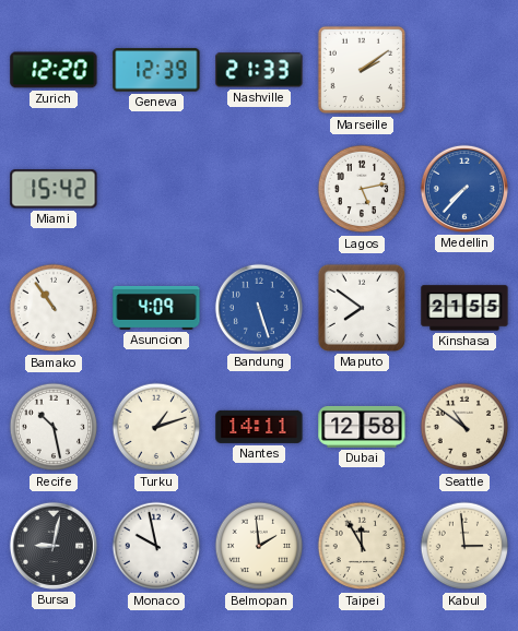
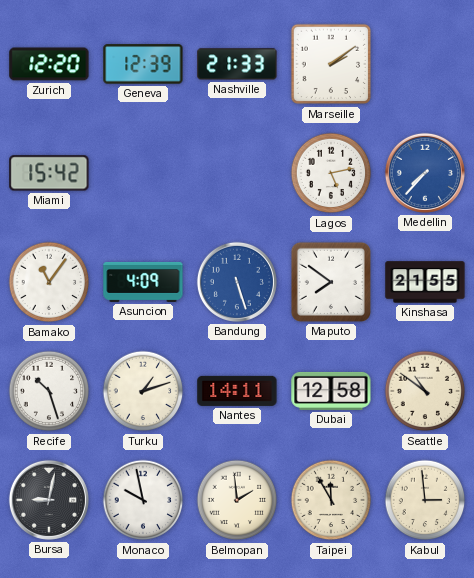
Bamako: 10:54 -> 11:06
Recife: 10:28 -> 10:27
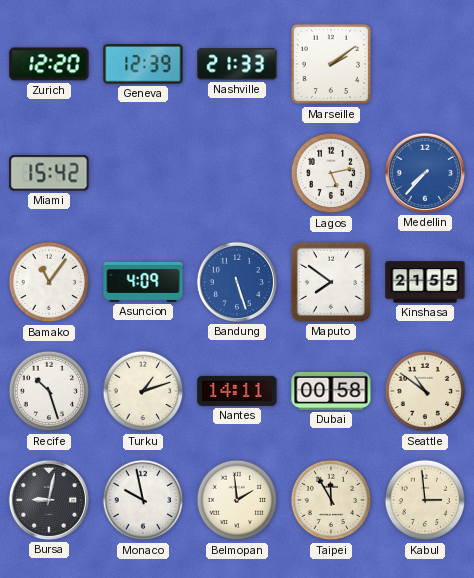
Dubai: 12:58 -> 00:58
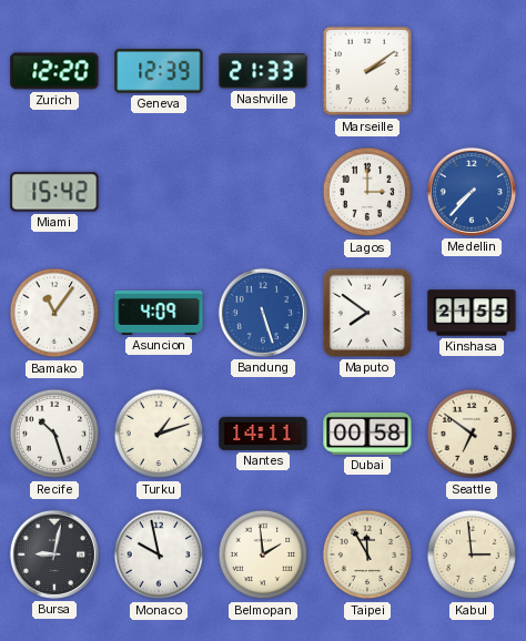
Lagos: 5:13 -> 3:00
Seattle: 10:51 -> 6:51
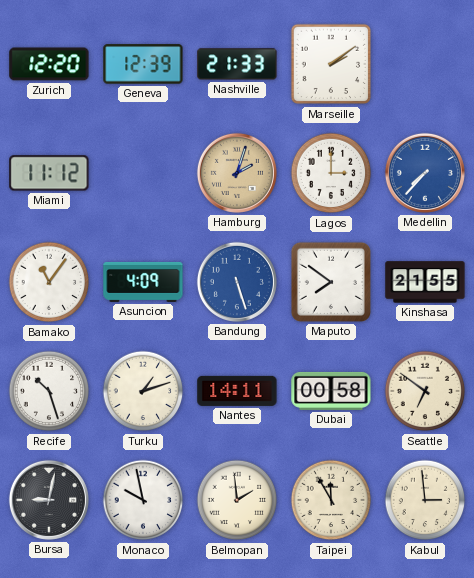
Miami: 15:42 -> 11:12
Hamburg: none -> 2:03
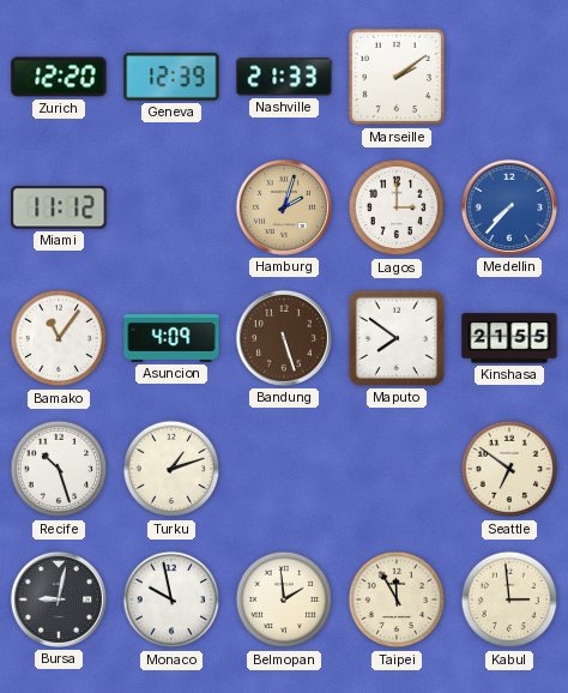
Bandung dial: blue -> brown
Nantes: 14:11 -> none
Dubai: 00:58 -> none
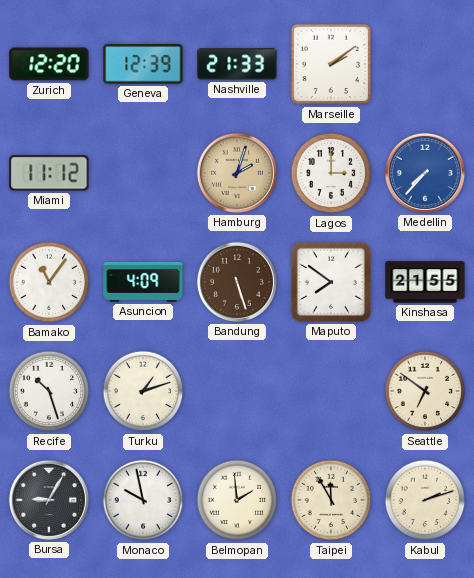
Bursa: 9:02 -> 9:05
Kabul: 2:59 -> 2:12
